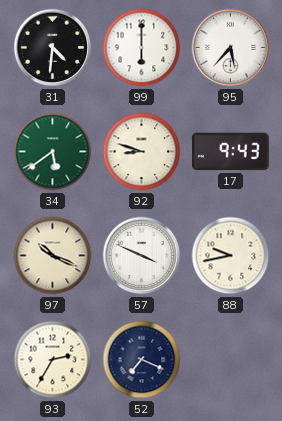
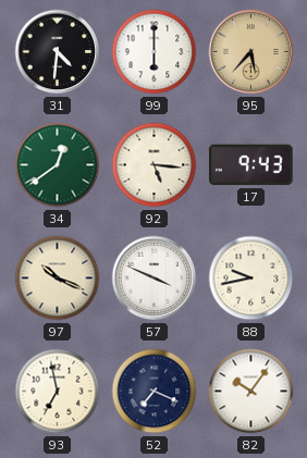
95 dial: white -> champagne
34: 5:39 -> 12:39
92: 8:48 -> 5:16
93: 2:35 -> 6:58
82: none -> 10:06
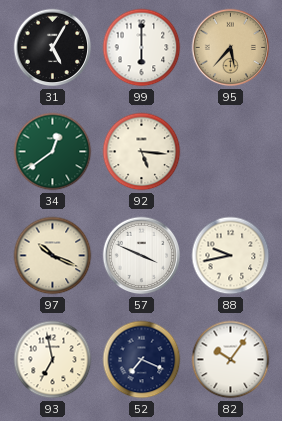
31: 4:31 -> 5:05
17: 9:43 -> none
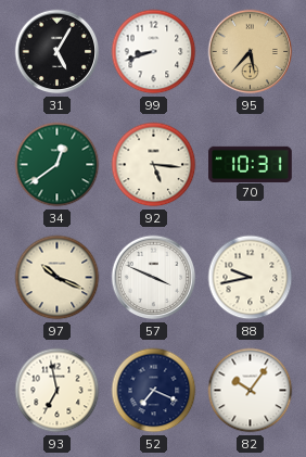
99: 6:00 -> 8:42
70: none -> 10:31
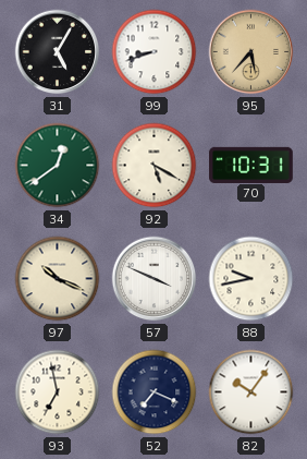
92: 5:16 -> 5:20
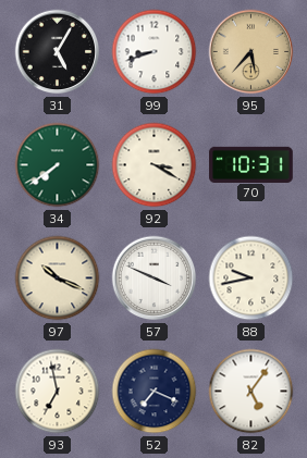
34: 12:39 -> 7:39
92: 5:20 -> 3:20
82: 10:06 -> 5:06
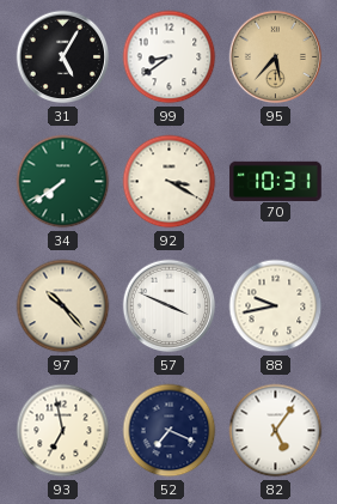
99: 8:42 -> 8:39
97: 10:19 -> 10:23
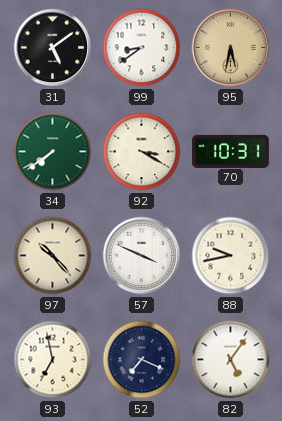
31: 5:05 -> 5:09
95: 5:37 -> 5:32
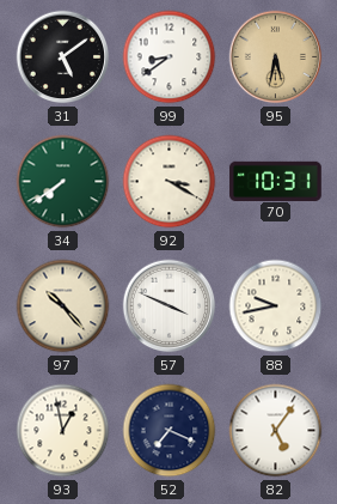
93: 6:58 -> 12:58
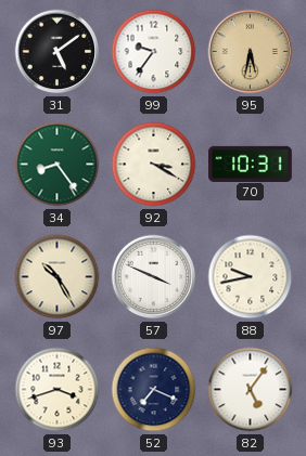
99: 8:39 -> 9:36
34: 7:39 -> 8:24
97: 10:23 -> 10:25
93: 12:58 -> 3:42
